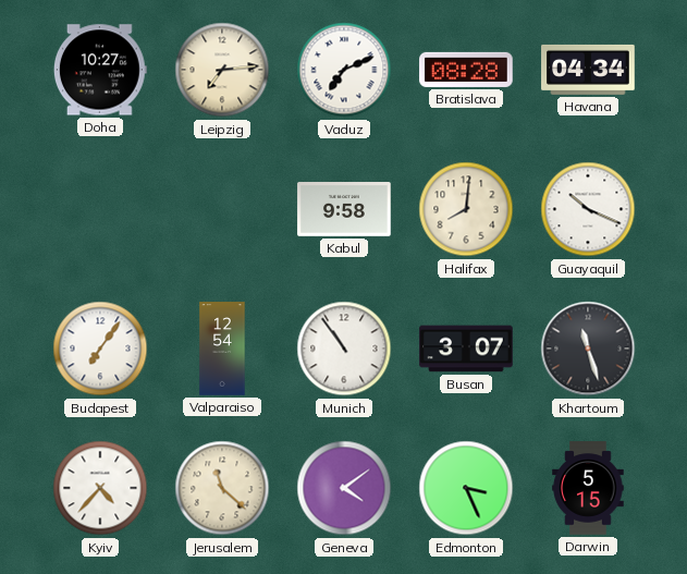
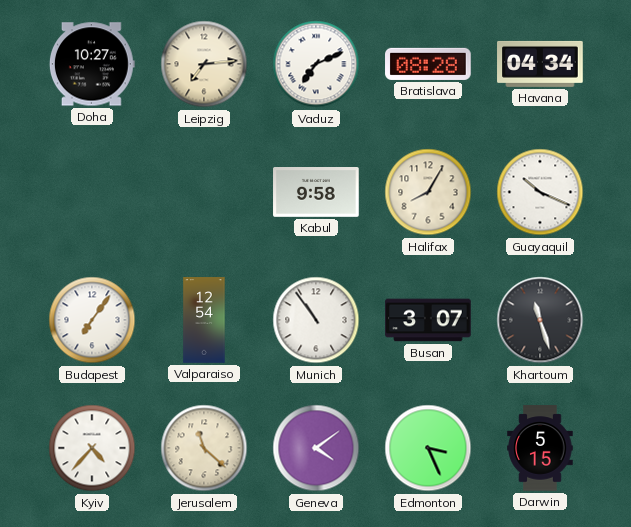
Halifax: 8:01 -> 8:05
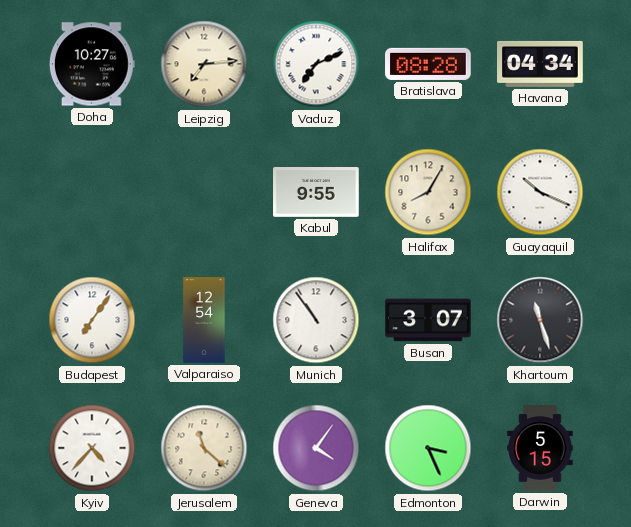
Kabul: 9:58 -> 9:55
Geneva: 4:09 -> 4:06
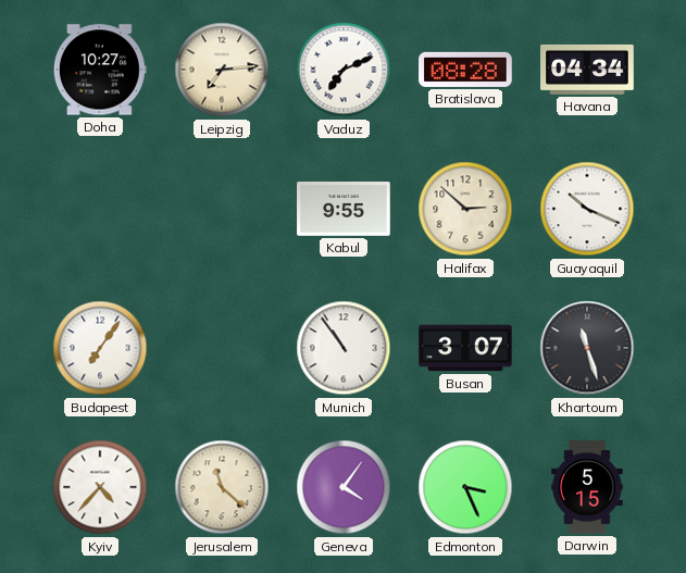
Halifax: 8:05 -> 2:52
Valparaiso: 12:54 -> none
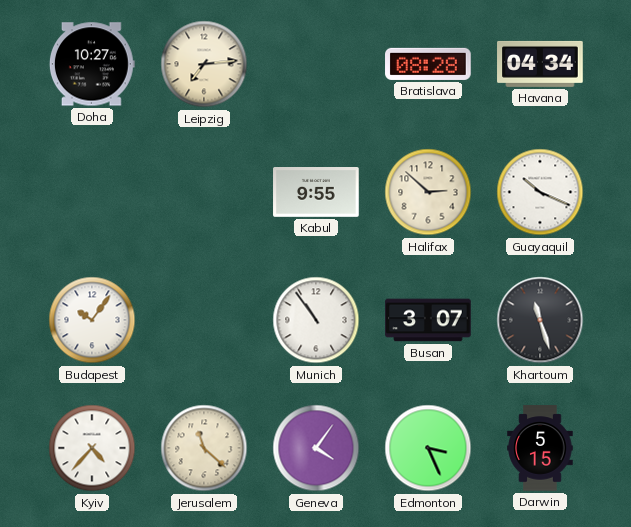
Vaduz: 7:11 -> none
Budapest: 7:06 -> 10:06
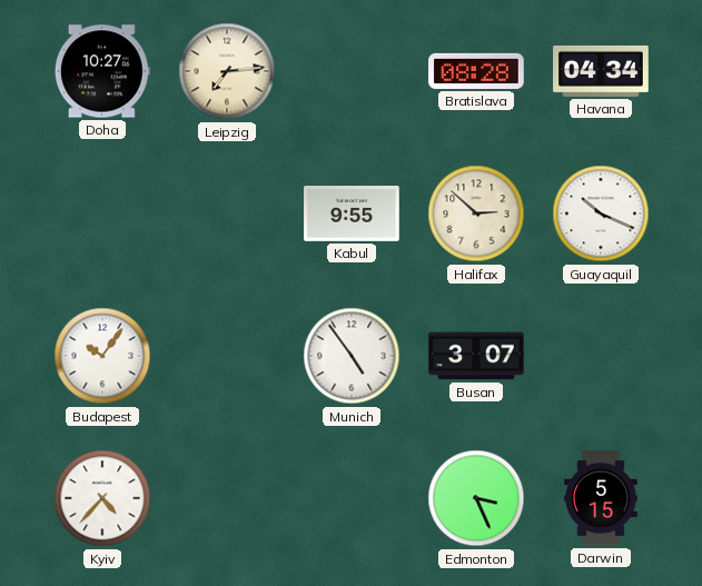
Munich: 10:54 -> 4:54
Khartoum: 11:27 -> none
Jerusalem: 11:22 -> none
Geneva: 4:06 -> none
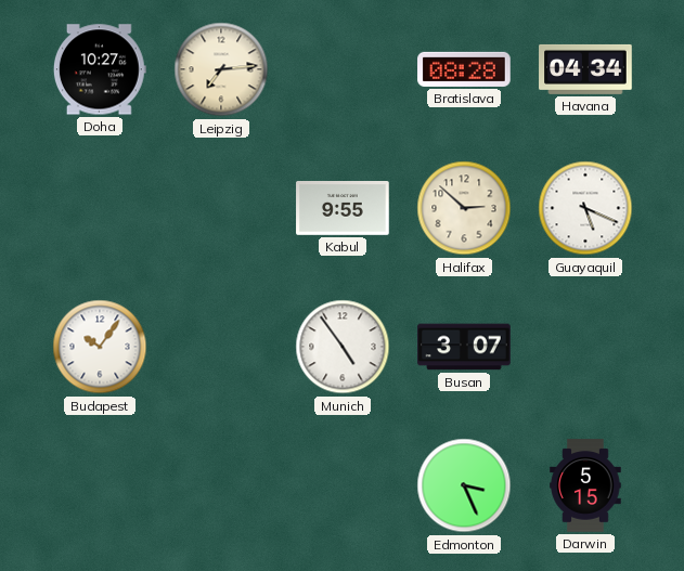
Guayaquil: 10:19 -> 5:19
Kyiv: 4:37 -> none
